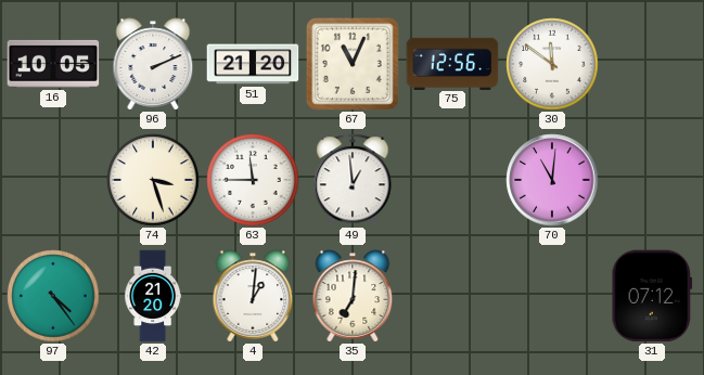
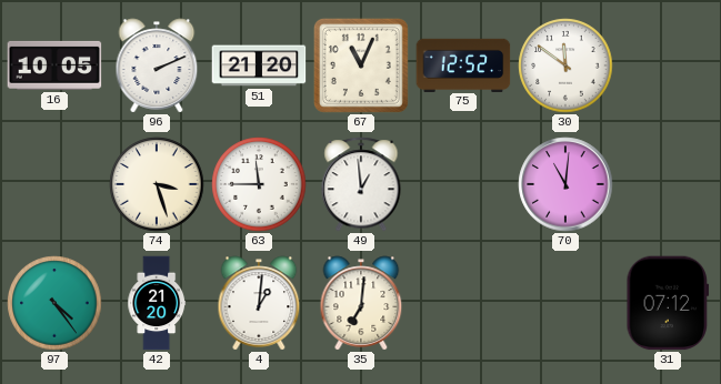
75: 12:56 -> 12:52
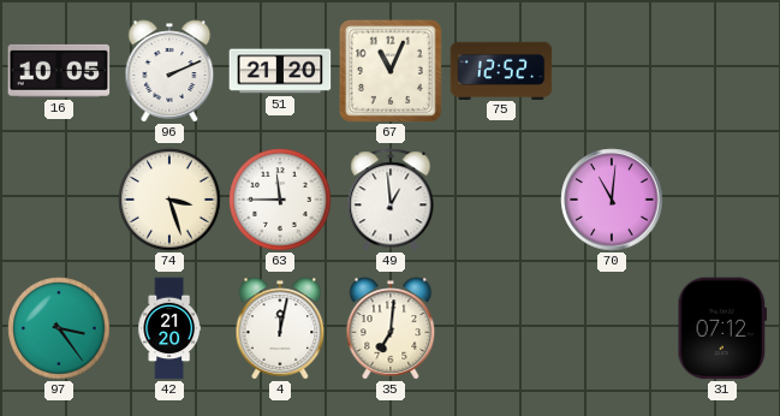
30: 11:51 -> none
97: 4:24 -> 3:24
4: 1:01 -> 12:02
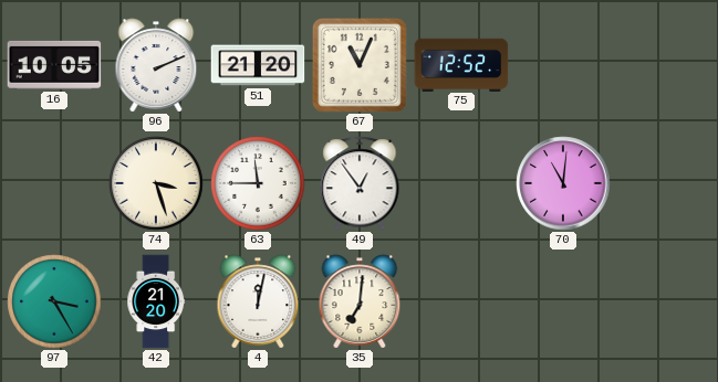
49: 12:59 -> 12:54
97: 3:24 -> 3:25
31: 07:12 -> none
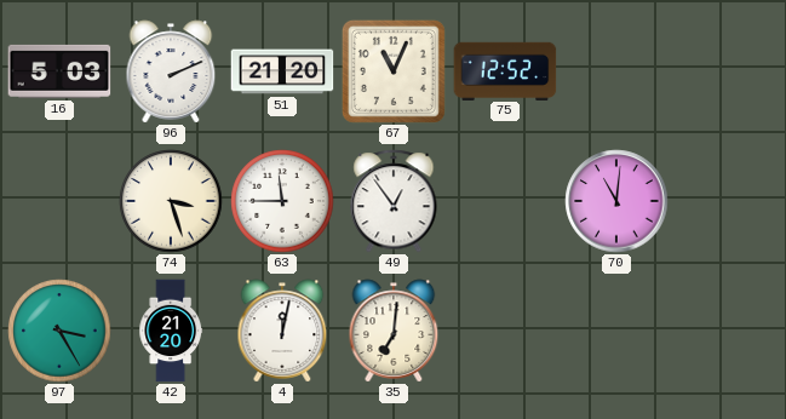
16: 10:05 -> 5:03
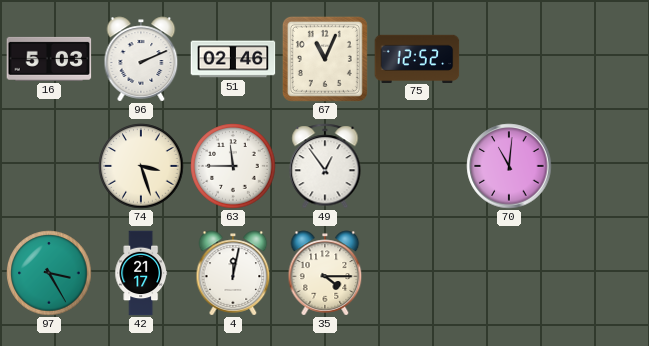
51: 21:20 -> 02:46
42: 21:20 -> 21:17
35: 7:01 -> 4:15
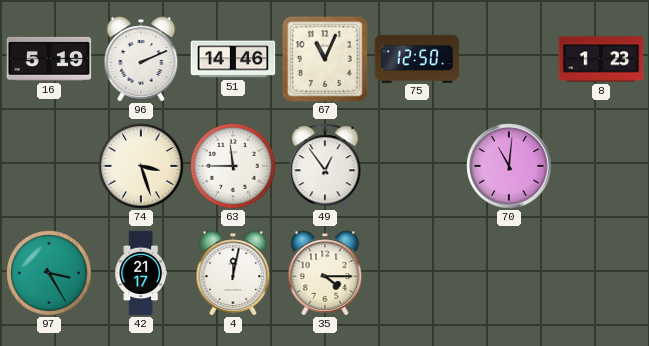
16: 5:03 -> 5:19
51: 02:46 -> 14:46
75: 12:52 -> 12:50
8: none -> 1:23
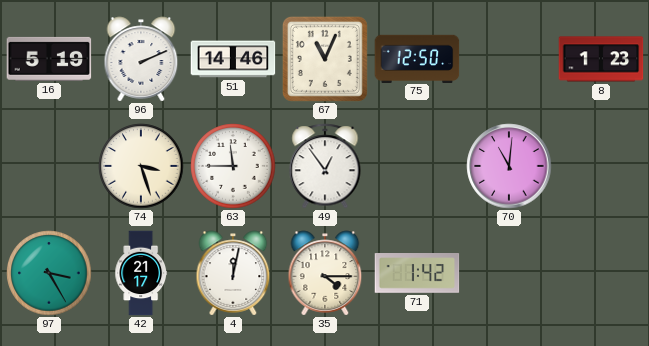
71: none -> 1:42
